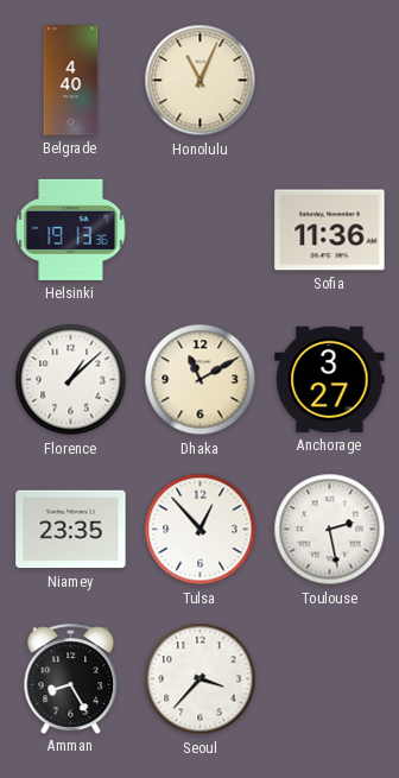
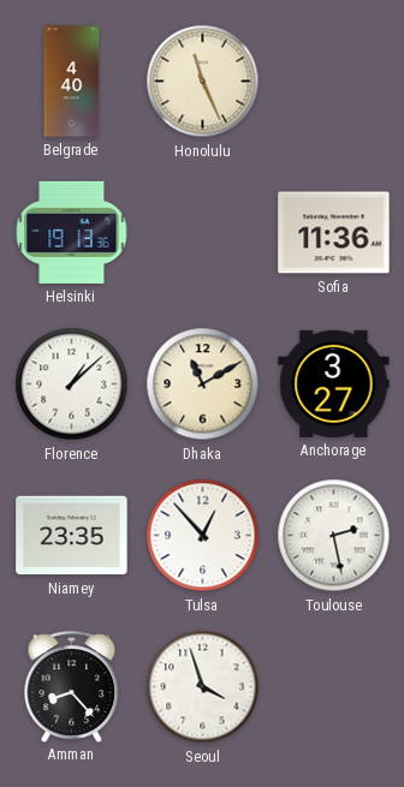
Honolulu: 11:04 -> 11:26
Amman: 8:25 -> 8:23
Seoul: 3:37 -> 3:57
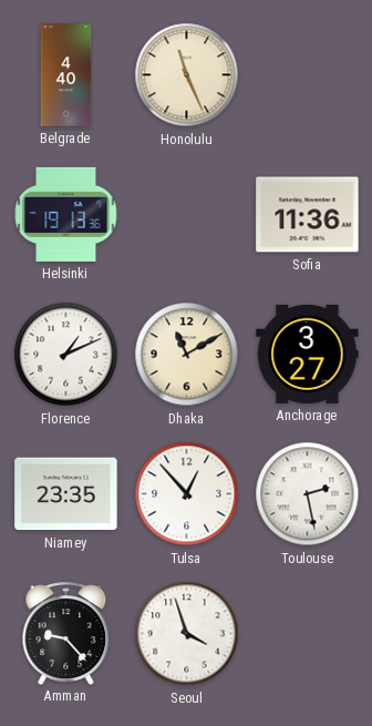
Florence: 1:08 -> 1:11
Amman: 8:23 -> 9:23
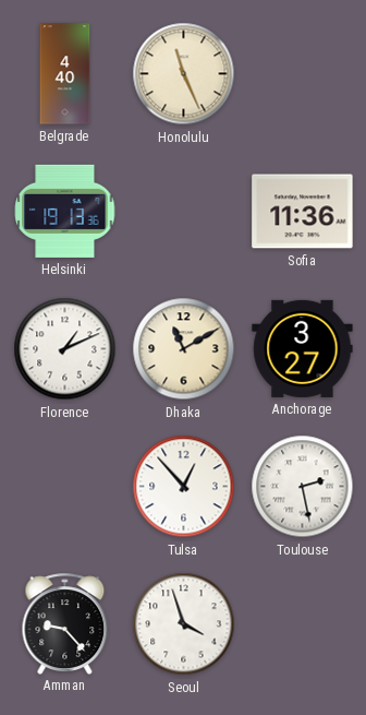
Niamey: 23:35 -> none
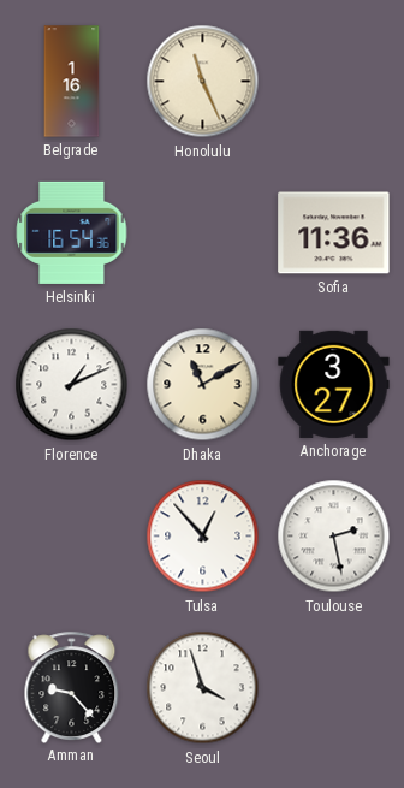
Belgrade: 4:40 -> 1:16
Helsinki: 19:13 -> 16:54
